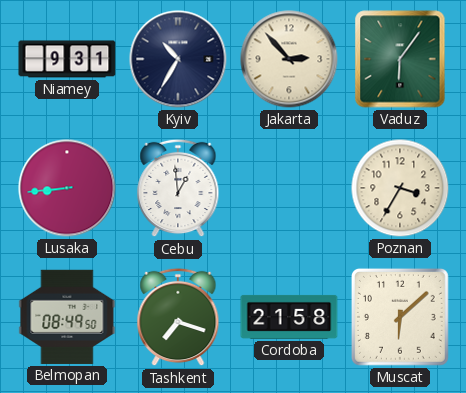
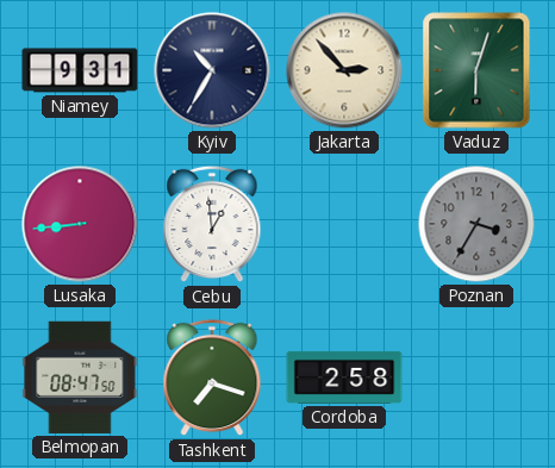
Vaduz: 6:06 -> 6:03
Poznan dial: cream -> grey
Belmopan: 08:49 -> 08:47
Cordoba: 21:58 -> 2:58
Muscat: 6:08 -> none
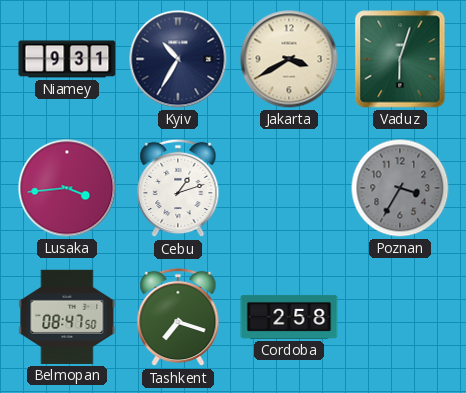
Jakarta: 2:53 -> 3:40
Lusaka: 8:44 -> 3:44
Cebu: 12:59 -> 1:12
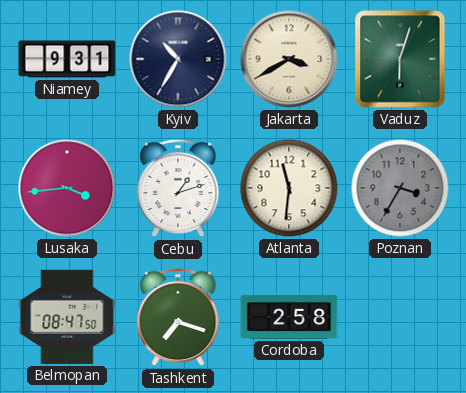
Atlanta: none -> 11:31
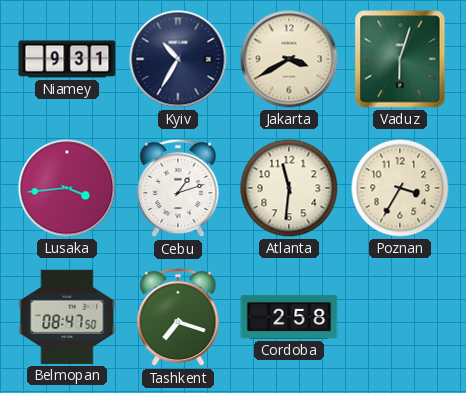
Poznan dial: grey -> cream
